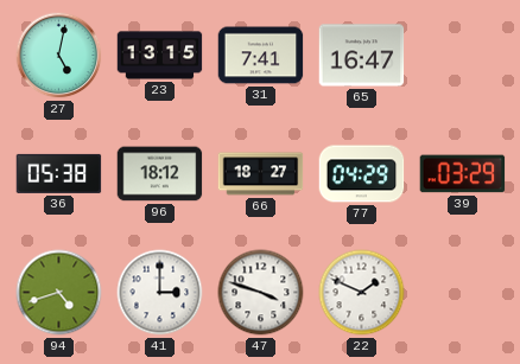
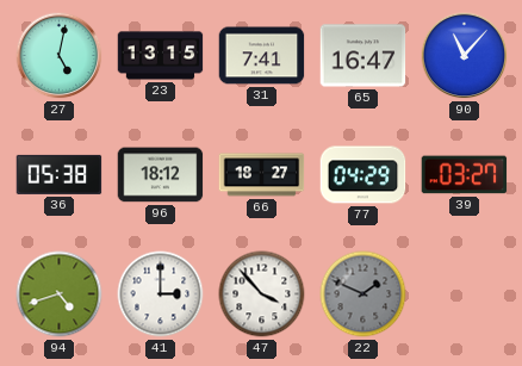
90: none -> 11:07
39: 03:29 -> 03:27
47: 3:48 -> 3:53
22 dial: white -> grey
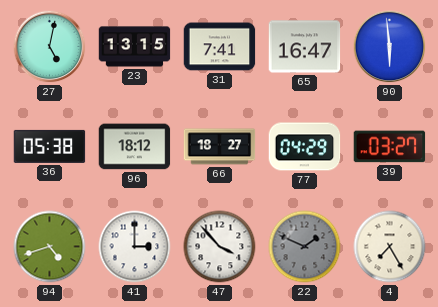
90: 11:07 -> 5:59
4: none -> 7:25
